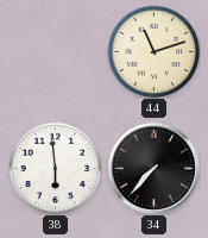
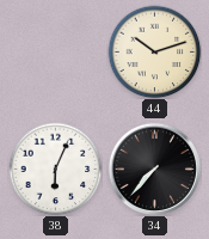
44: 11:12 -> 10:12
38: 5:59 -> 6:04
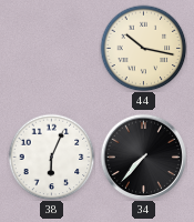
44: 10:12 -> 10:17
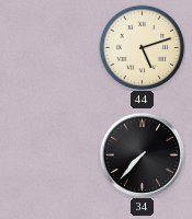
44: 10:17 -> 5:12
38: 6:04 -> none
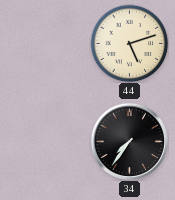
34: 7:37 -> 7:36
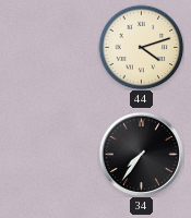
44: 5:12 -> 4:12
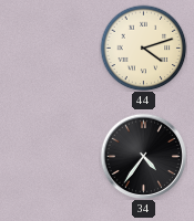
34: 7:36 -> 4:36
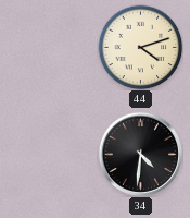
34: 4:36 -> 4:31
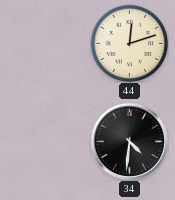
44: 4:12 -> 12:12
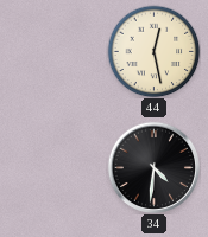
44: 12:12 -> 12:28
